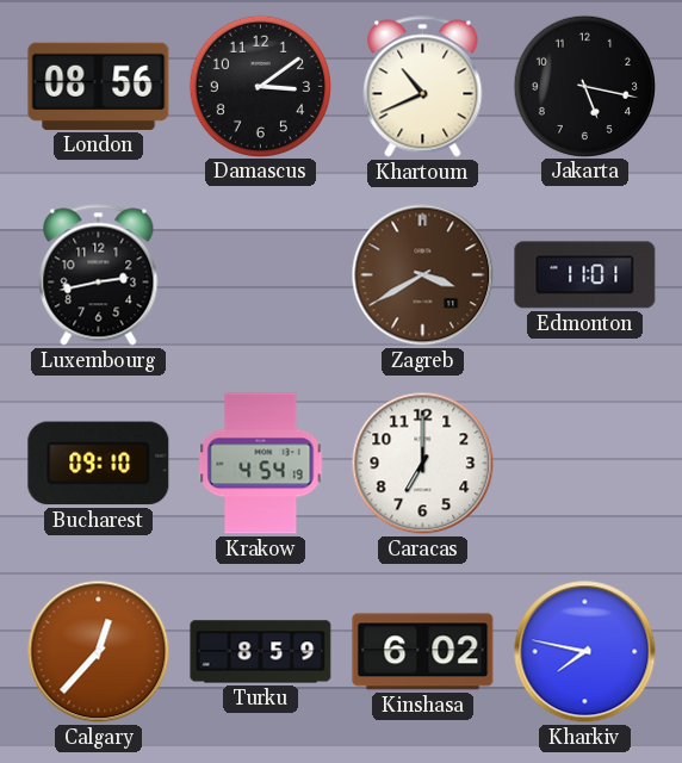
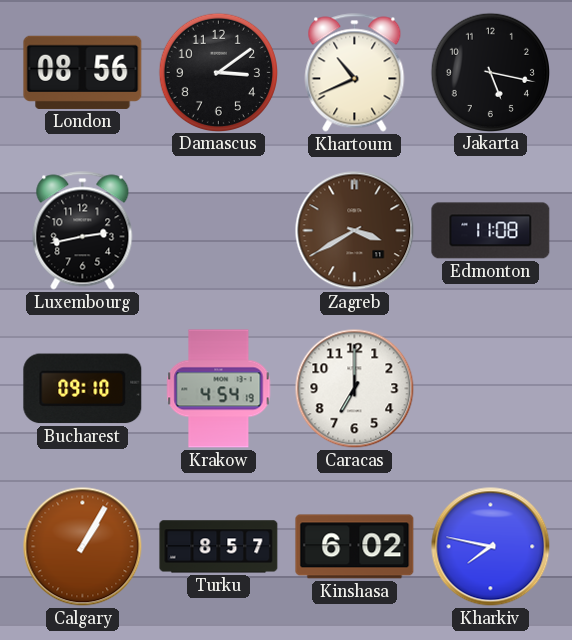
Edmonton: 11:01 -> 11:08
Calgary: 12:37 -> 1:05
Turku: 8:59 -> 8:57
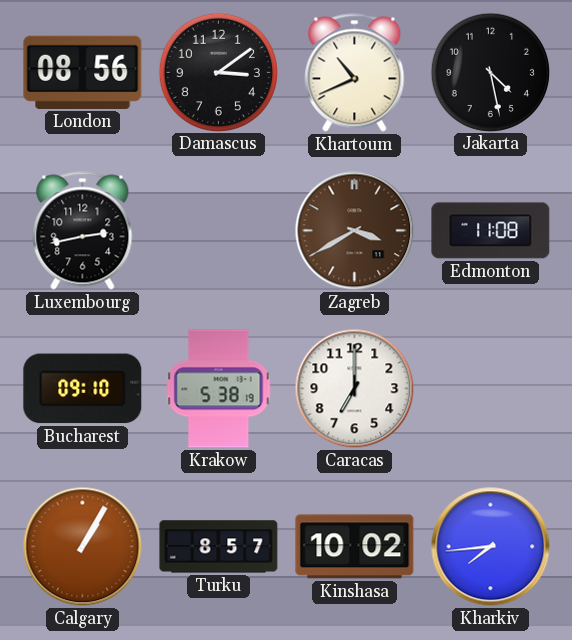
Jakarta: 5:17 -> 4:28
Krakow: 4:54 -> 5:38
Kinshasa: 6:02 -> 10:02
Kharkiv: 7:47 -> 7:44
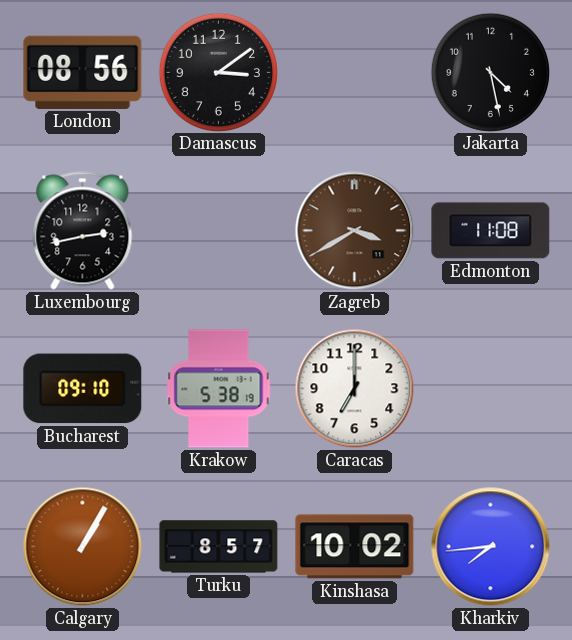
Khartoum: 10:41 -> none
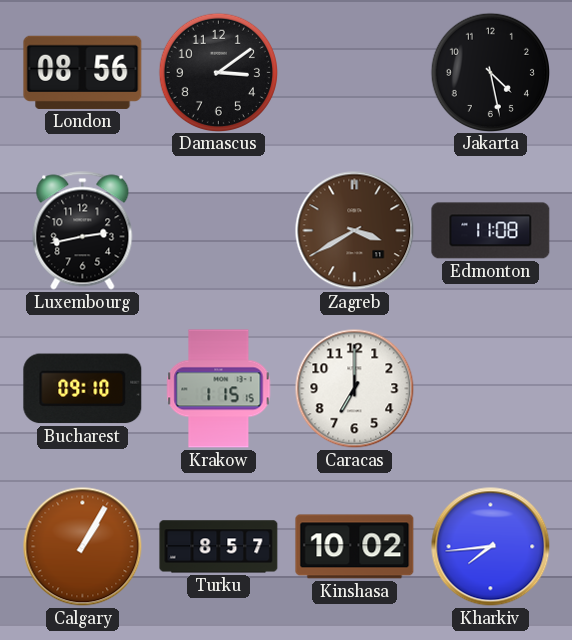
Krakow: 5:38 -> 1:15
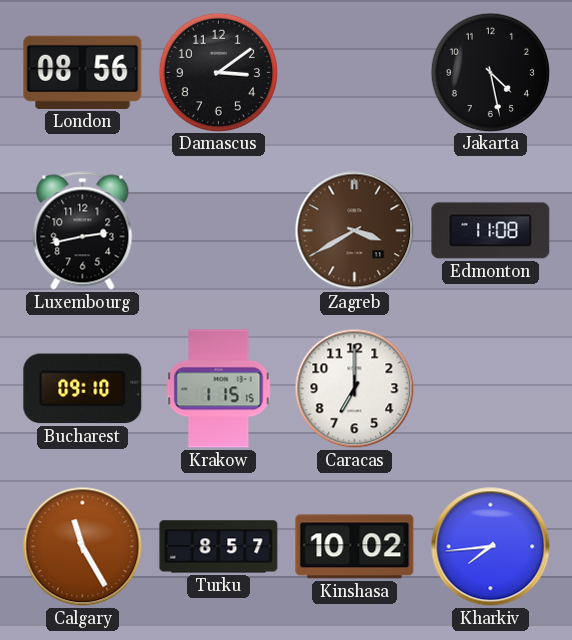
Calgary: 1:05 -> 11:25
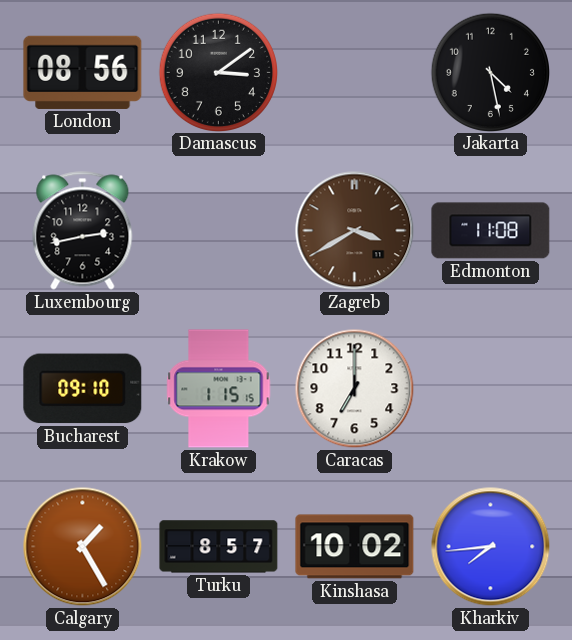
Calgary: 11:25 -> 1:25
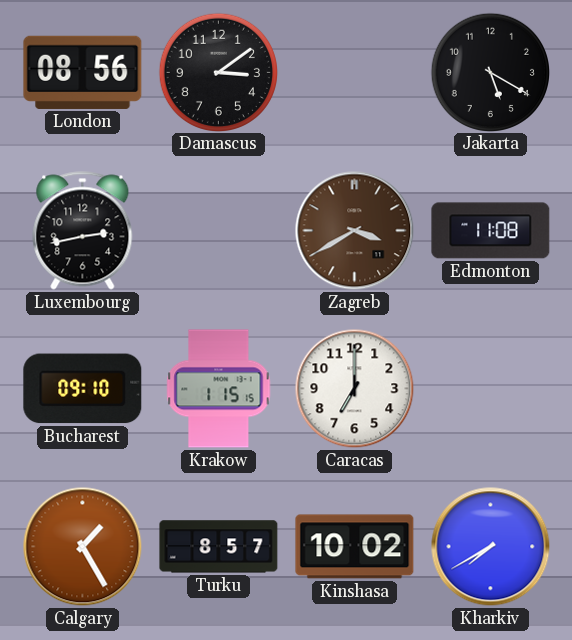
Jakarta: 4:28 -> 5:20
Kharkiv: 7:44 -> 7:40
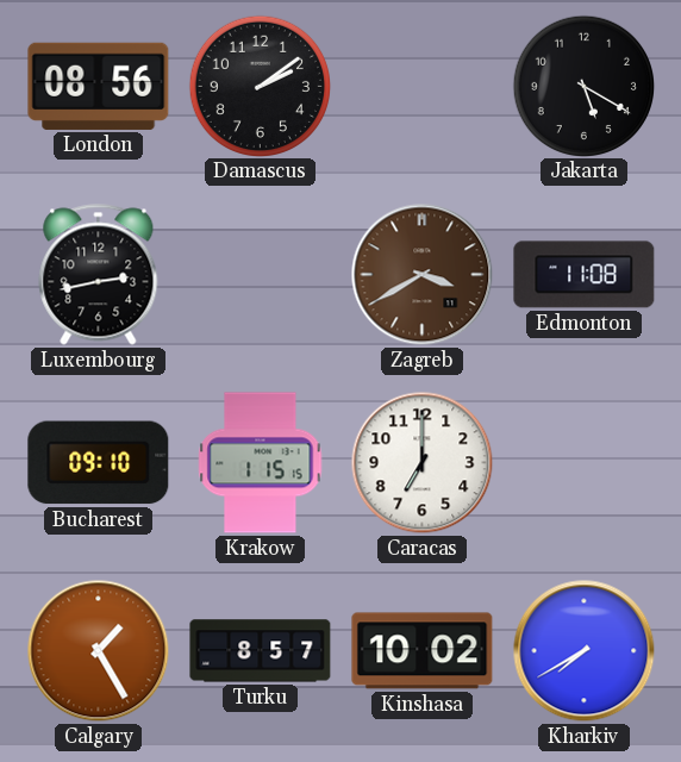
Damascus: 3:09 -> 2:09
